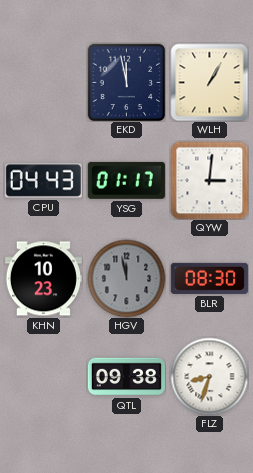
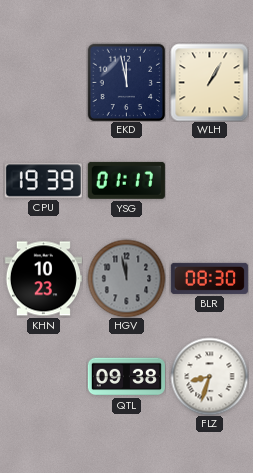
CPU: 04:43 -> 19:39
QYW: 3:01 -> none
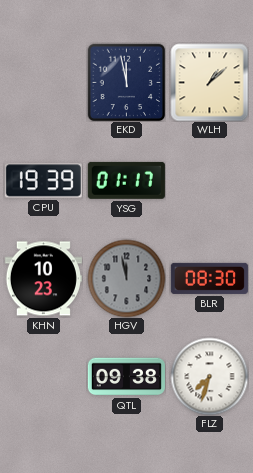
WLH: 1:05 -> 1:08
FLZ: 8:33 -> 7:33
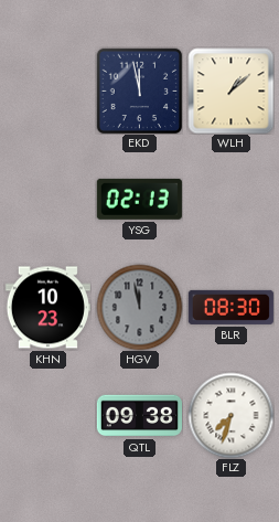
CPU: 19:39 -> none
YSG: 01:17 -> 02:13
